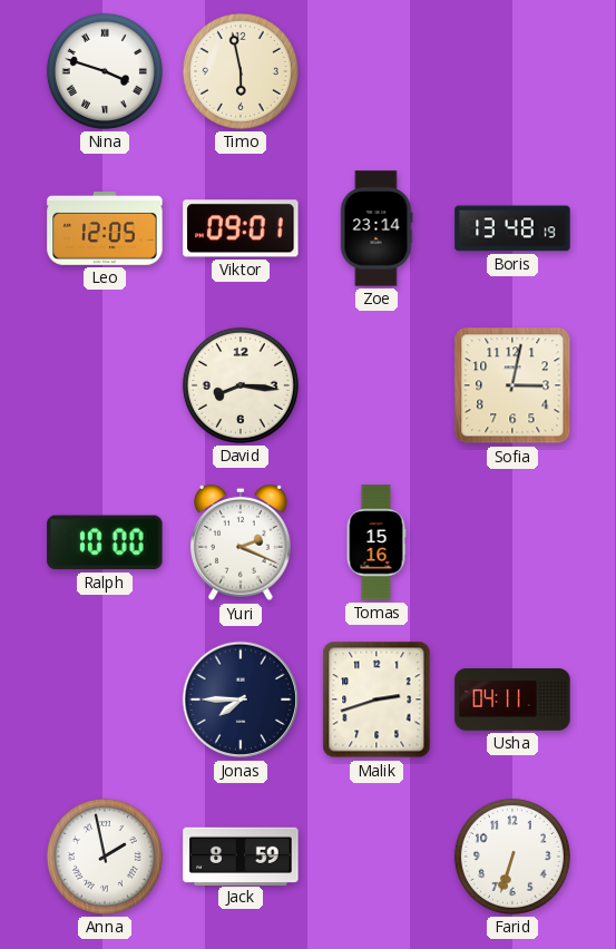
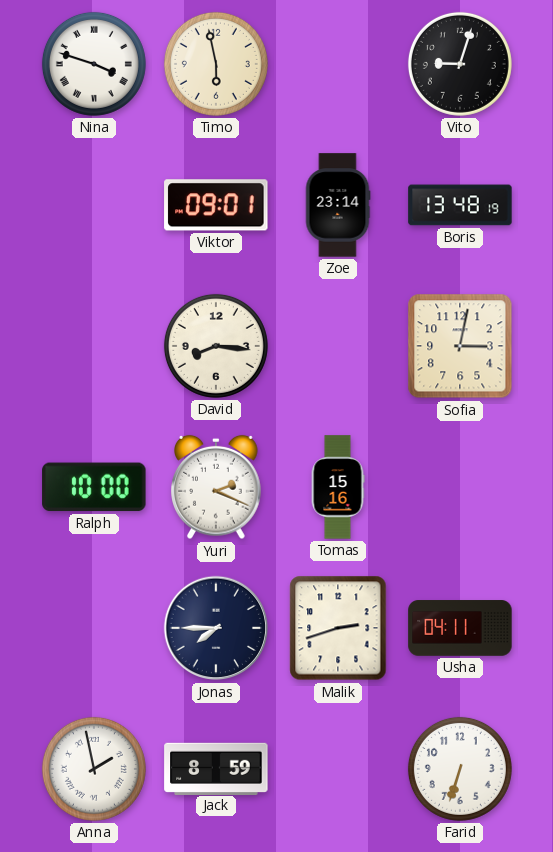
Vito: none -> 9:03
Leo: 12:05 -> none
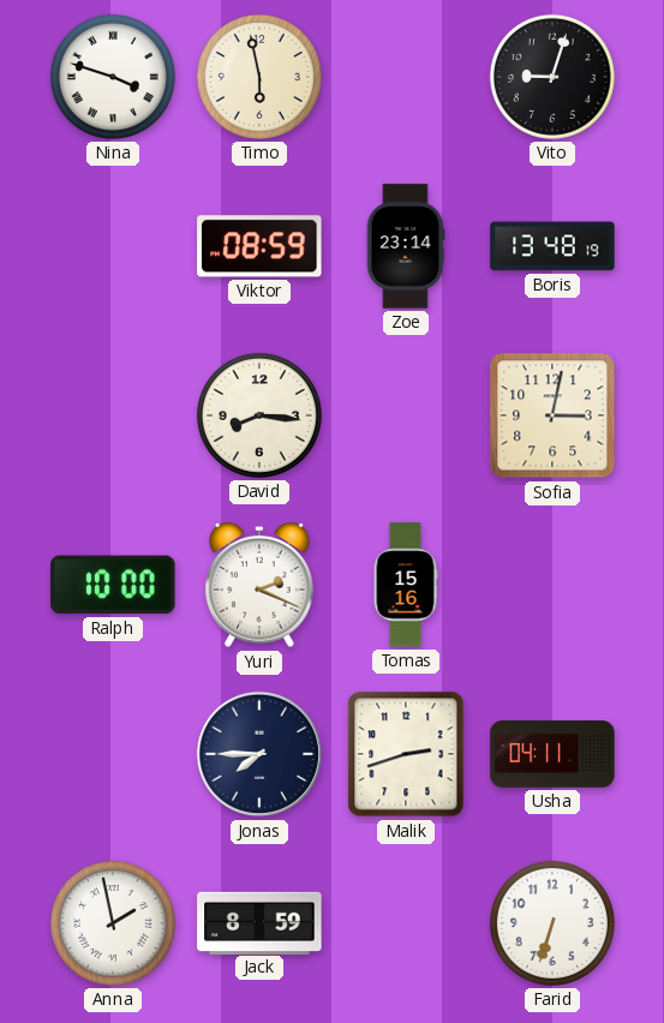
Viktor: 09:01 -> 08:59
